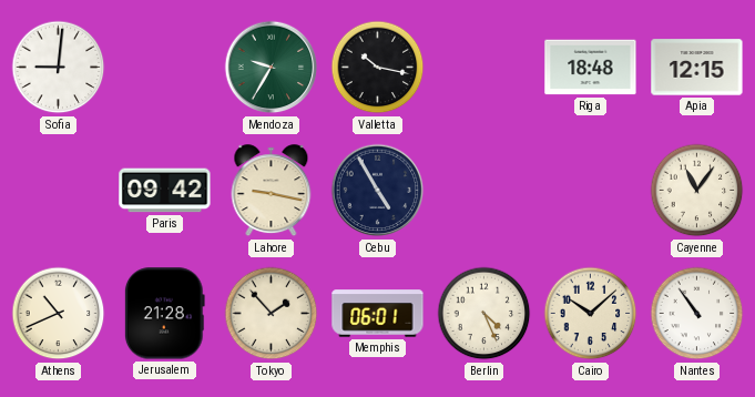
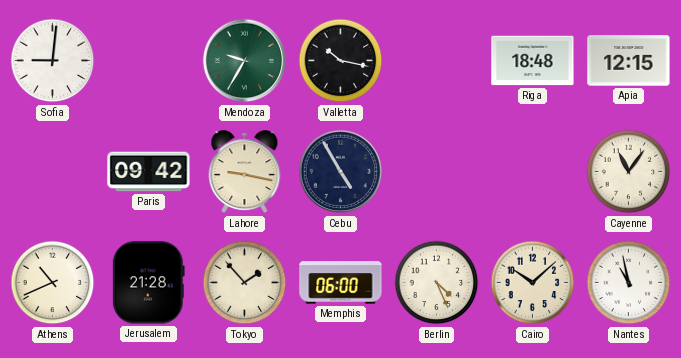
Memphis: 06:01 -> 06:00
Nantes: 10:54 -> 10:58
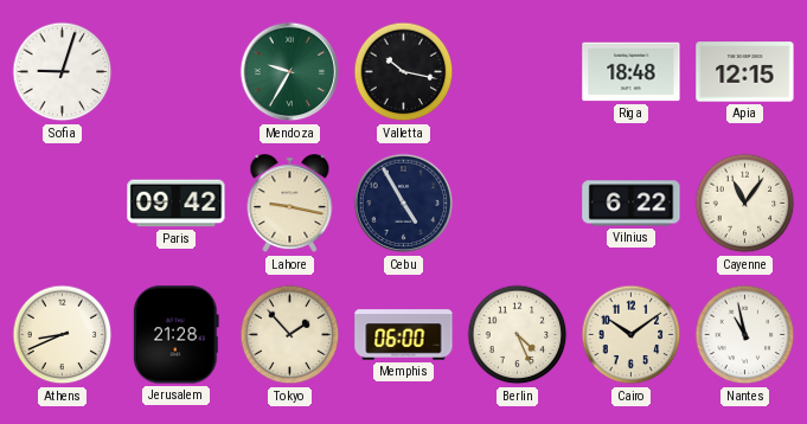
Sofia: 9:01 -> 9:03
Vilnius: none -> 6:22
Athens: 10:41 -> 8:41
Cairo: 10:08 -> 10:09
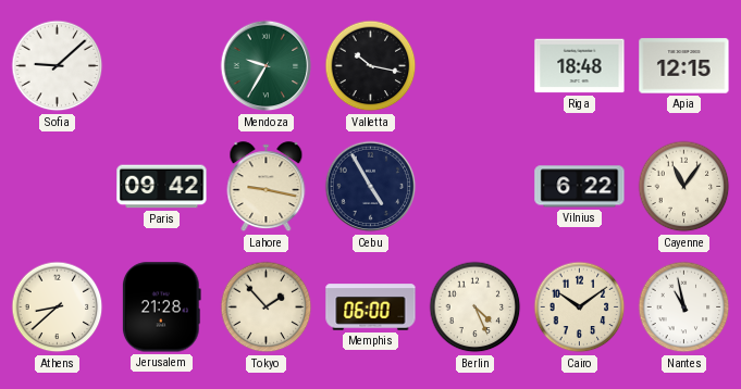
Sofia: 9:03 -> 9:08
Athens: 8:41 -> 8:38
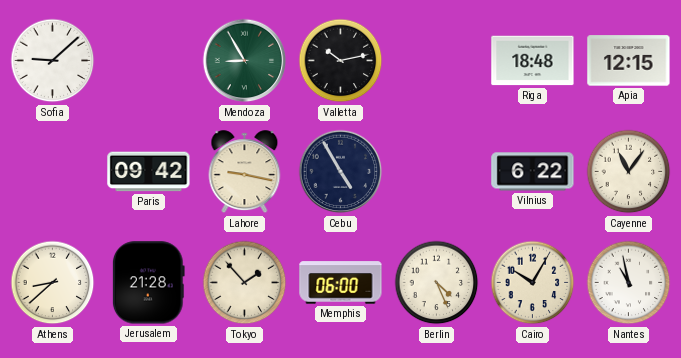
Mendoza: 9:35 -> 8:55
Valletta: 10:17 -> 10:13
Cairo: 10:09 -> 10:05
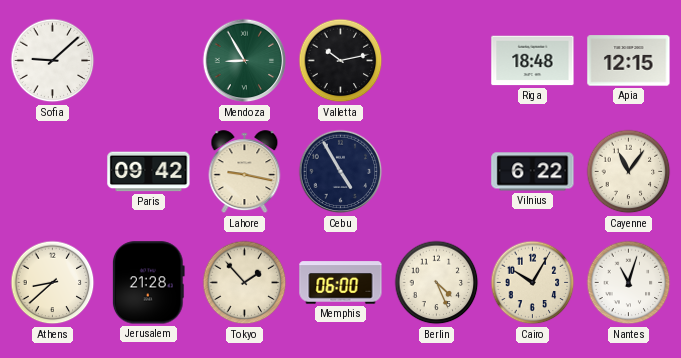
Nantes: 10:58 -> 11:03
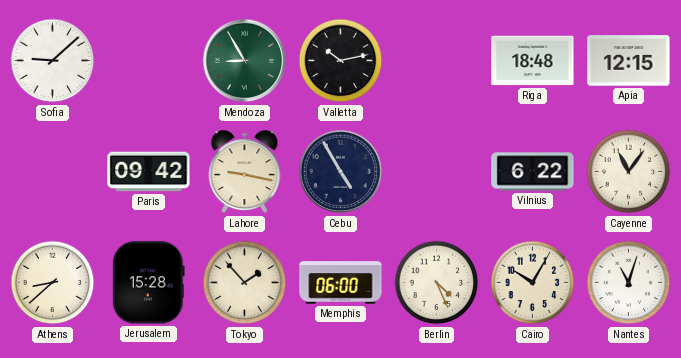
Jerusalem: 21:28 -> 15:28
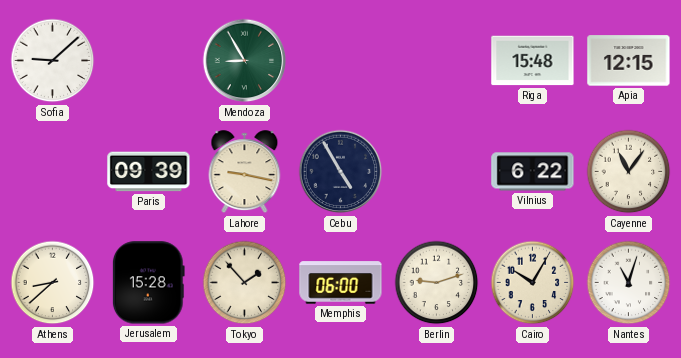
Valletta: 10:13 -> none
Riga: 18:48 -> 15:48
Paris: 09:42 -> 09:39
Berlin: 4:26 -> 9:12
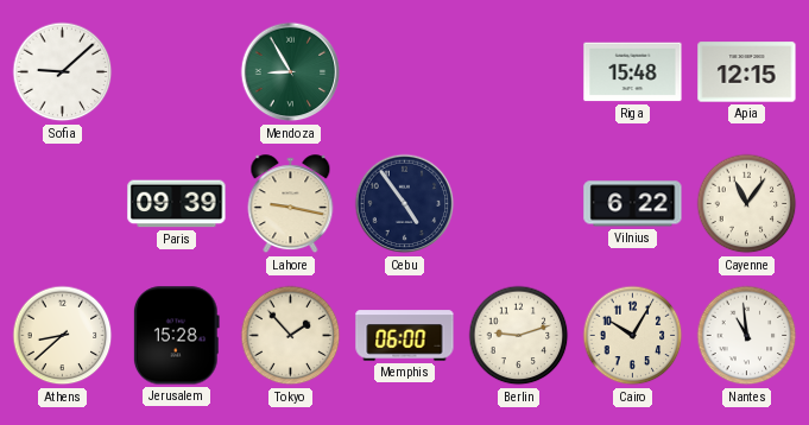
Cebu: 4:55 -> 4:54
Nantes: 11:03 -> 10:59
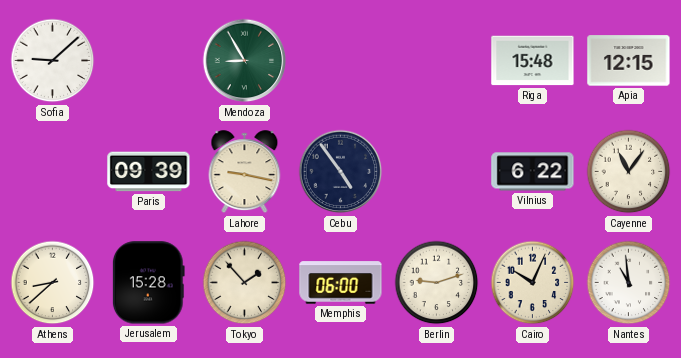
Cairo: 10:05 -> 10:04
